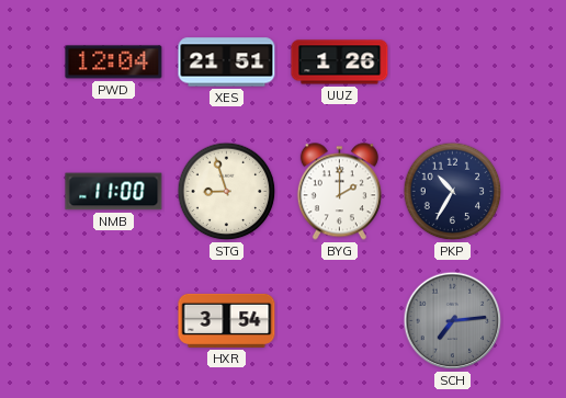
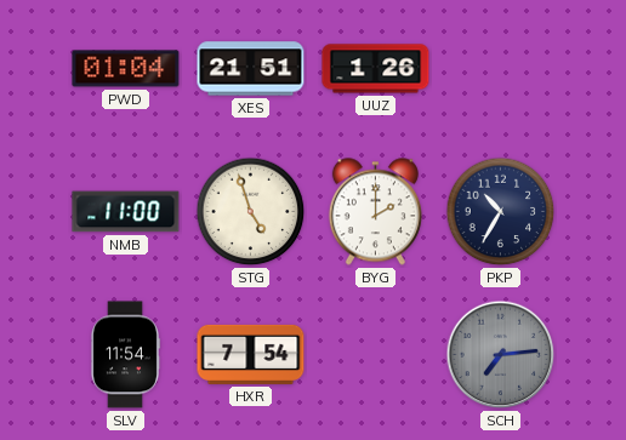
PWD: 12:04 -> 01:04
STG: 8:57 -> 4:57
SLV: none -> 11:54
HXR: 3:54 -> 7:54
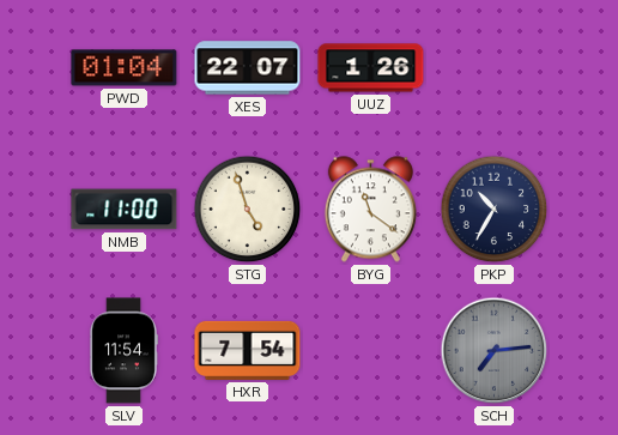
XES: 21:51 -> 22:07
BYG: 2:00 -> 11:21
